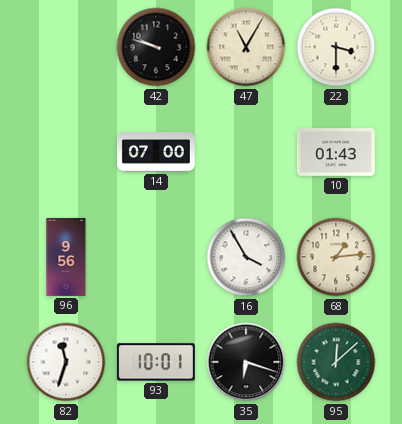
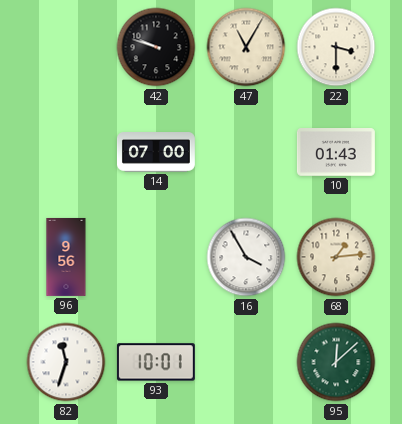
35: 6:18 -> none
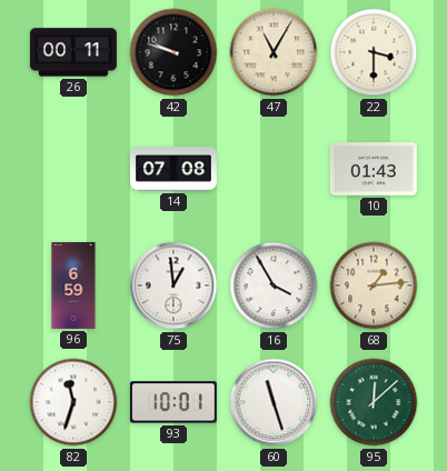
26: none -> 00:11
14: 07:00 -> 07:08
96: 9:56 -> 6:59
75: none -> 12:59
60: none -> 11:27
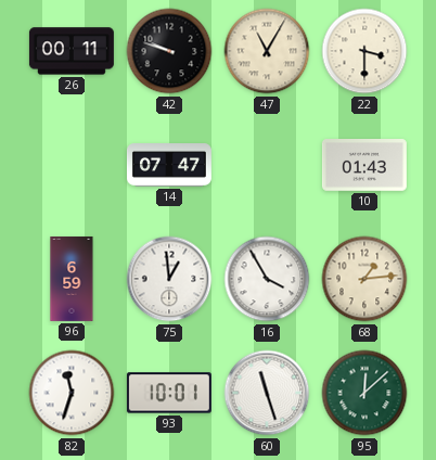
14: 07:08 -> 07:47
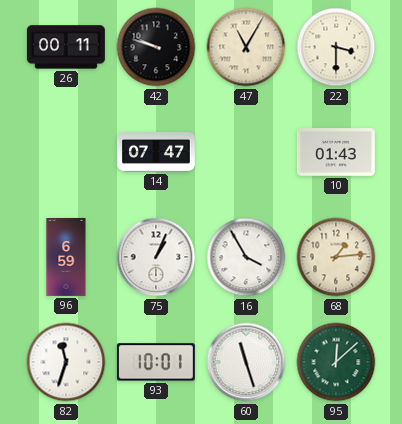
75: 12:59 -> 1:04
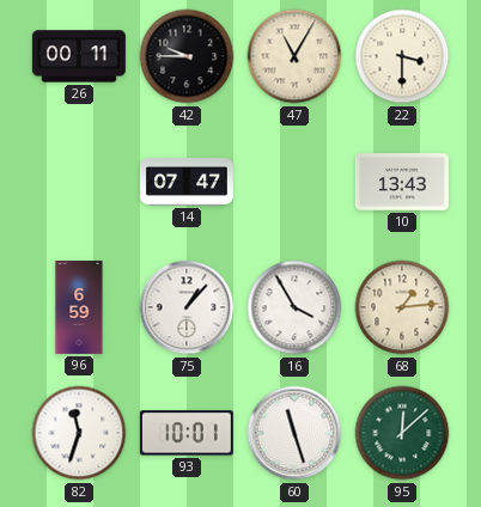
42: 9:48 -> 9:45
10: 01:43 -> 13:43
75: 1:04 -> 1:07
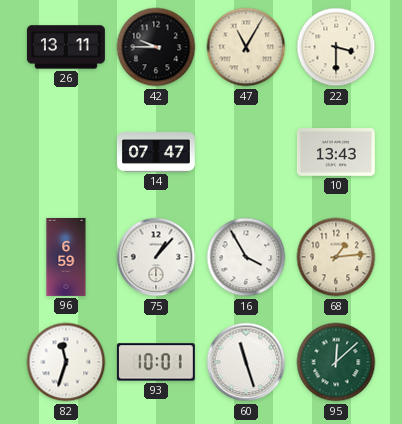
26: 00:11 -> 13:11
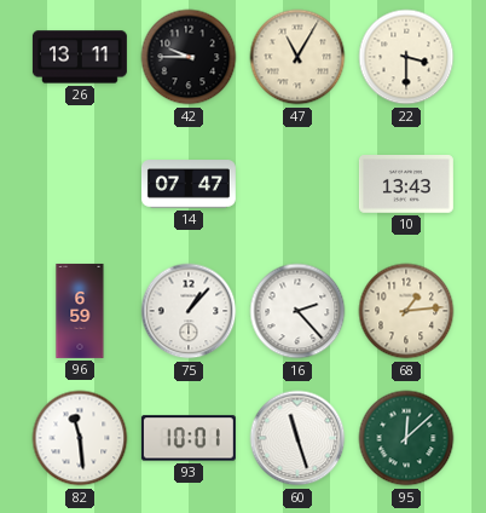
16: 3:55 -> 2:23
82: 11:33 -> 11:29
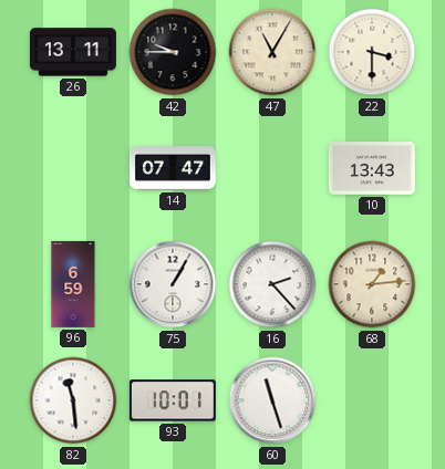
75: 1:07 -> 1:05
95: 12:08 -> none
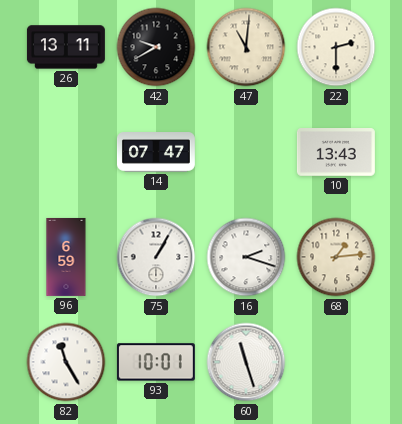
42: 9:45 -> 9:40
47: 11:05 -> 11:01
22: 3:30 -> 2:30
16: 2:23 -> 2:18
82: 11:29 -> 11:25
